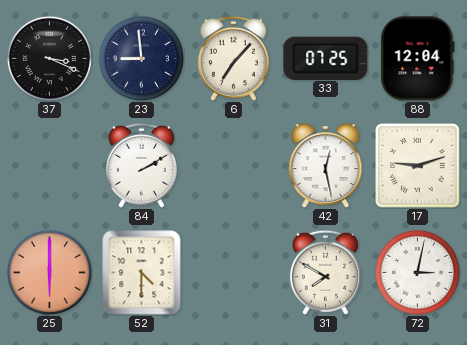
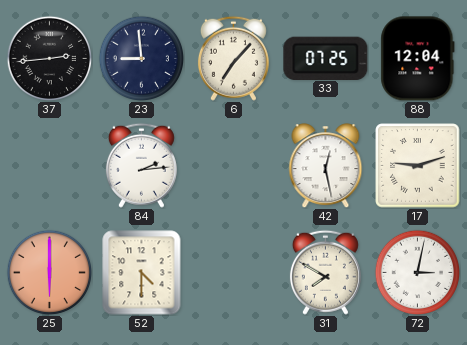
37: 3:19 -> 2:44
84: 2:10 -> 2:14
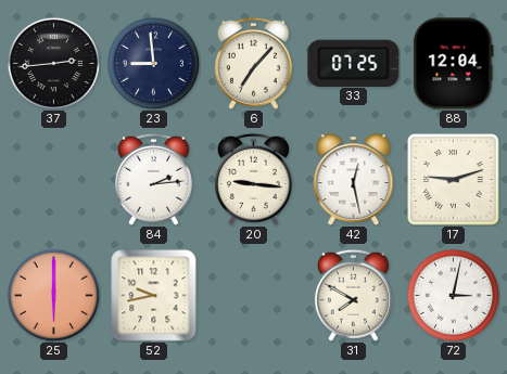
20: none -> 9:16
52: 4:30 -> 9:43
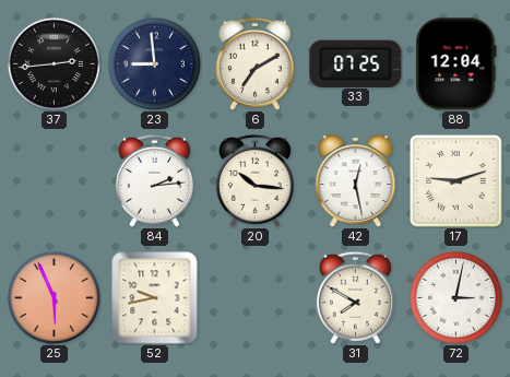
6: 7:07 -> 7:10
20: 9:16 -> 10:16
25: 6:00 -> 5:56
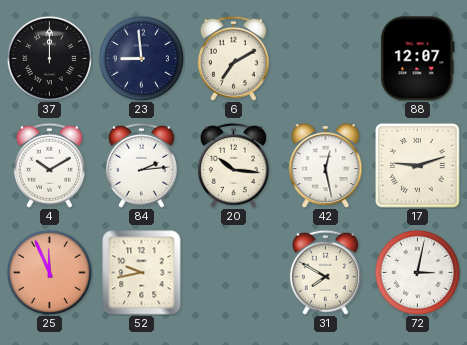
37: 2:44 -> 12:00
33: 07:25 -> none
88: 12:04 -> 12:07
4: none -> 10:10
25: 5:56 -> 11:56
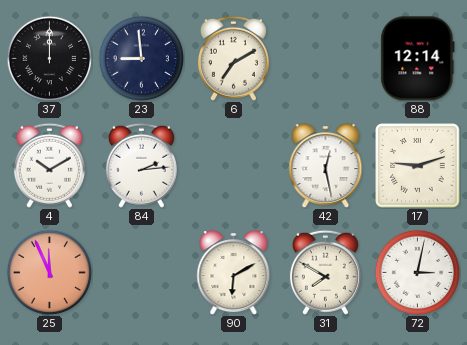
88: 12:07 -> 12:14
20: 10:16 -> none
52: 9:43 -> none
90: none -> 6:10
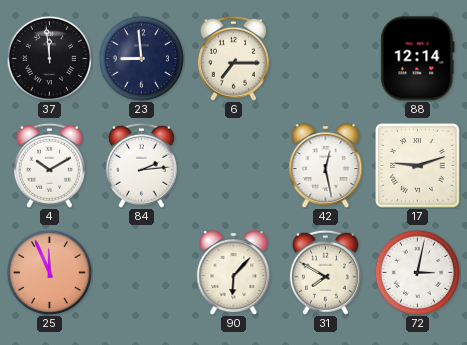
37: 12:00 -> 11:59
6: 7:10 -> 7:15
90: 6:10 -> 6:07
